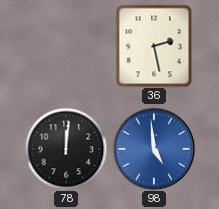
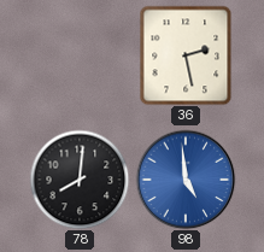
78: 12:01 -> 8:01
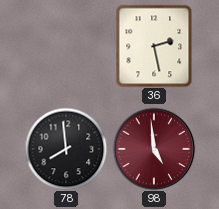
78: 8:01 -> 7:59
98 dial: blue -> burgundy
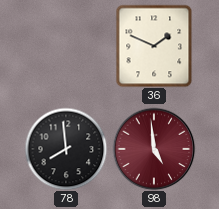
36: 2:28 -> 1:49
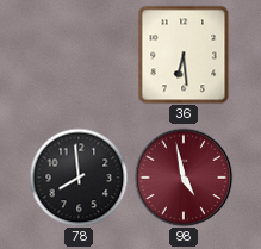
36: 1:49 -> 6:29
98: 4:59 -> 4:58
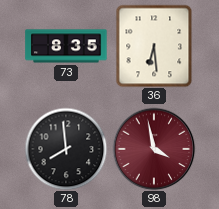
73: none -> 8:35
98: 4:58 -> 3:58
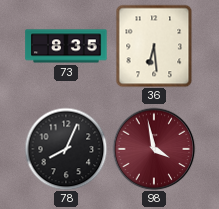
78: 7:59 -> 8:04
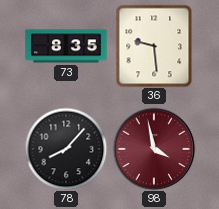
36: 6:29 -> 9:29
78: 8:04 -> 8:07
